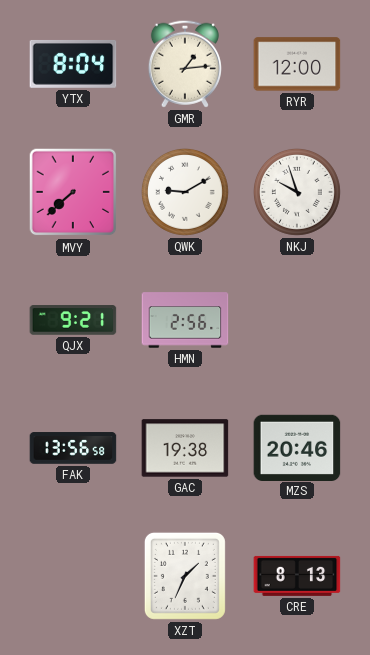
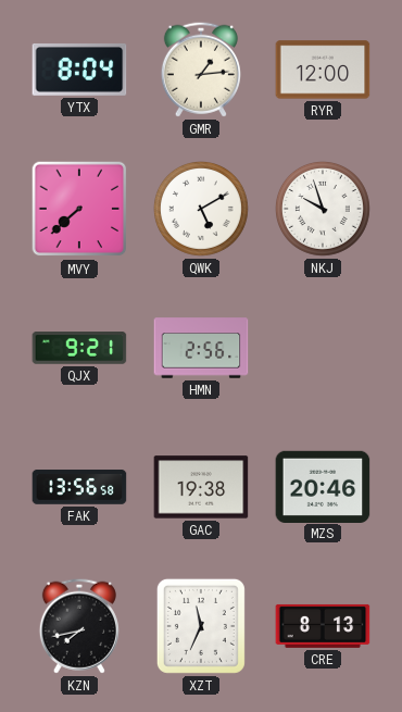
QWK: 9:10 -> 5:10
KZN: none -> 7:43
XZT: 1:34 -> 11:34
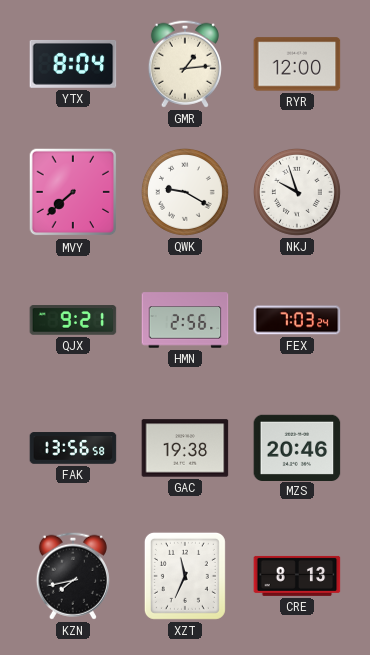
QWK: 5:10 -> 9:20
FEX: none -> 7:03
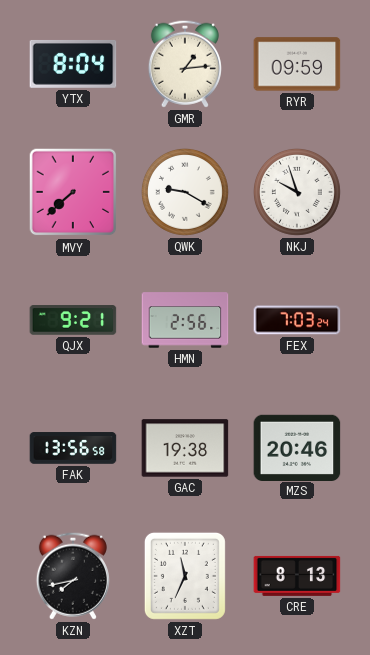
RYR: 12:00 -> 09:59
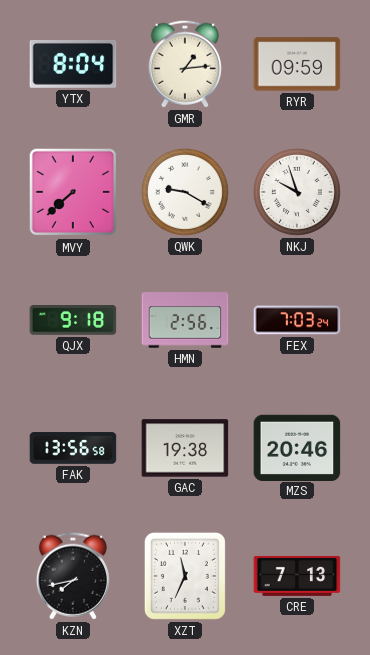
QJX: 9:21 -> 9:18
CRE: 8:13 -> 7:13
